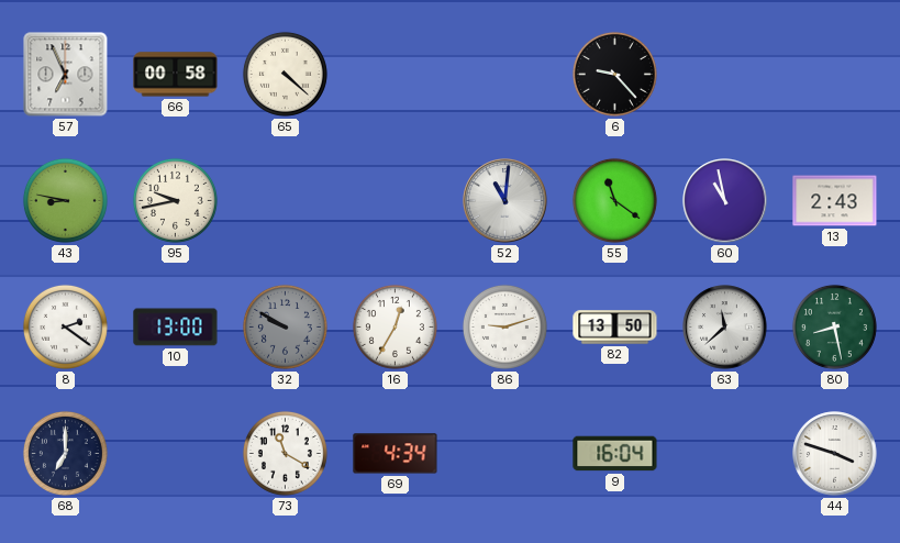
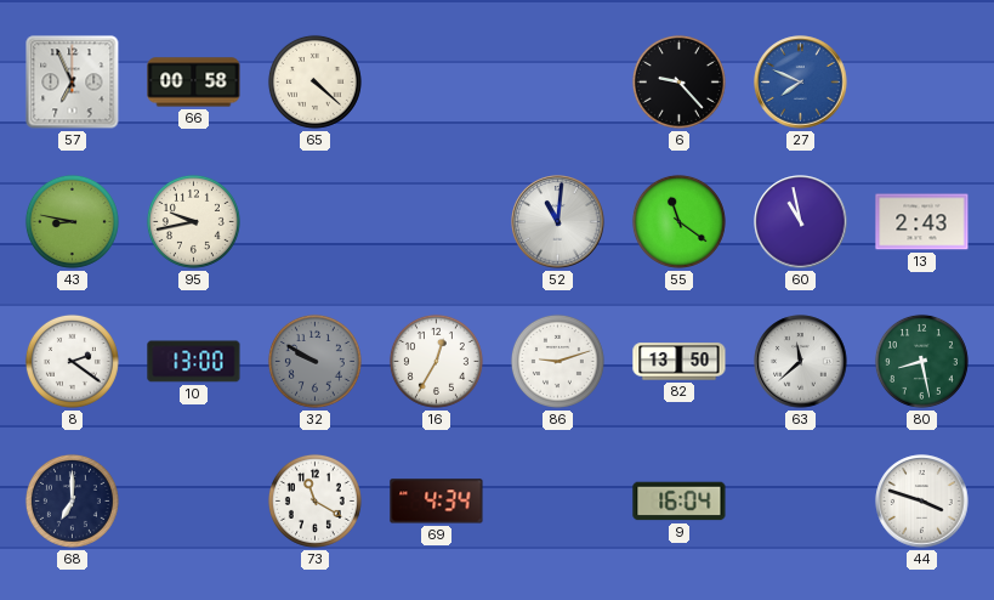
27: none -> 7:49
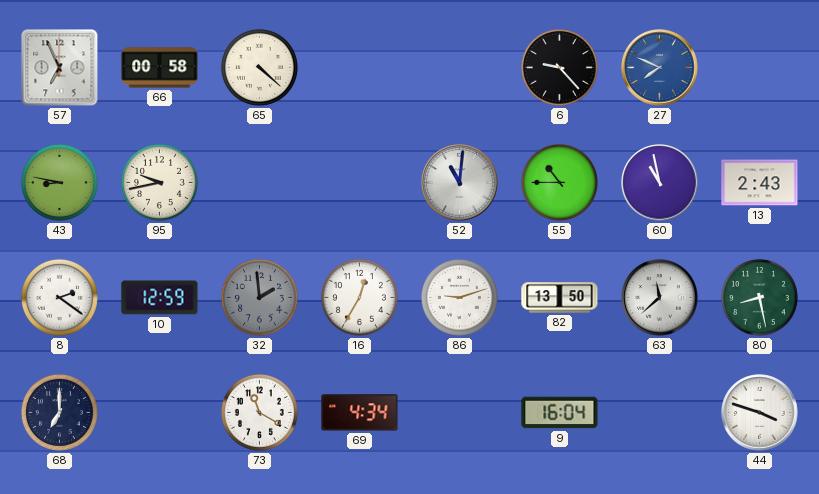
55: 11:21 -> 10:45
10: 13:00 -> 12:59
32: 9:50 -> 1:59
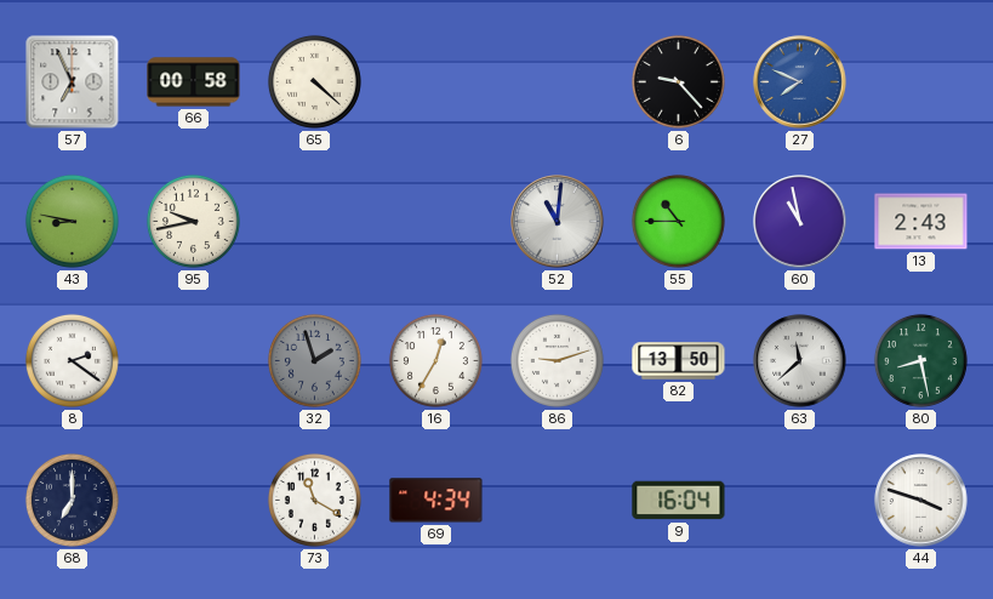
10: 12:59 -> none
32: 1:59 -> 1:57
